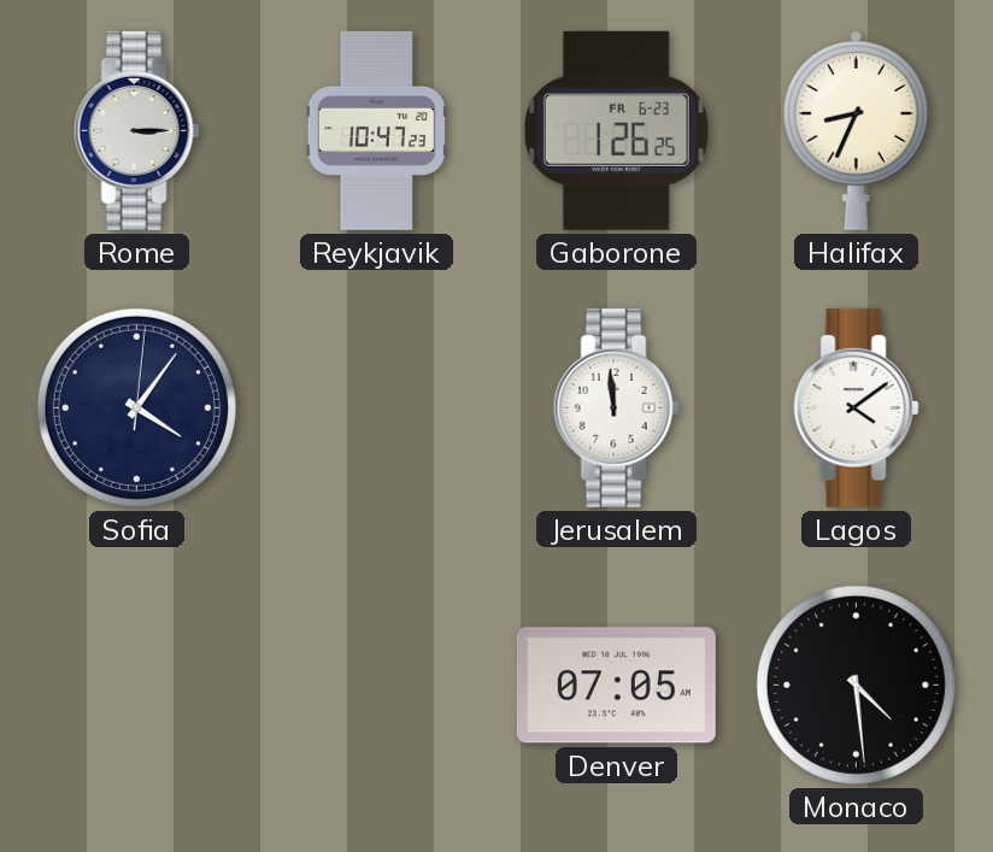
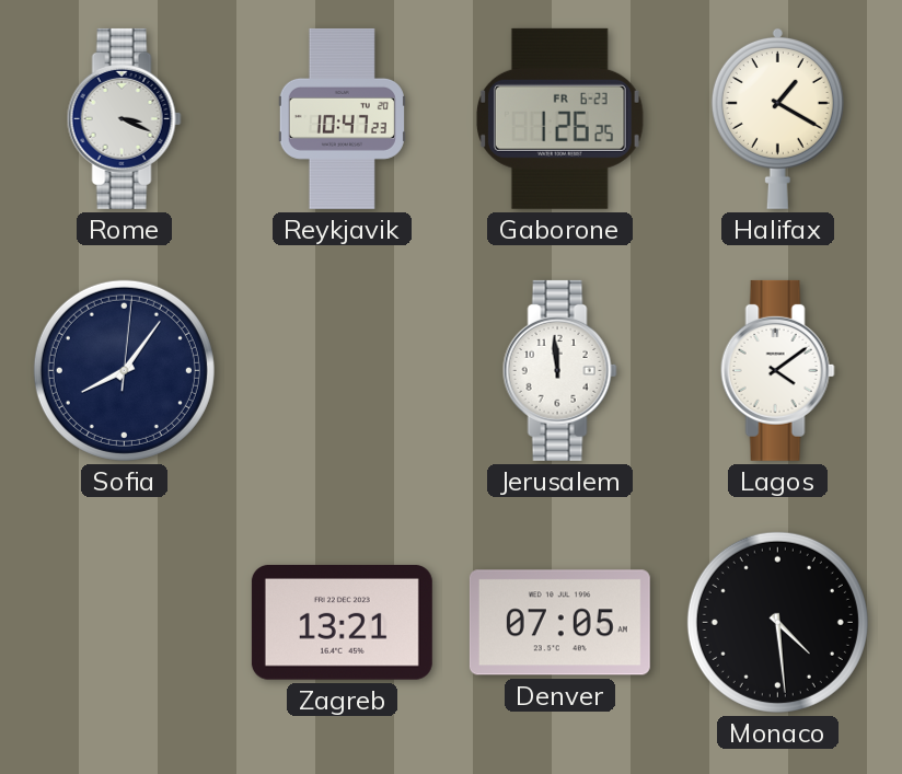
Rome: 3:15 -> 3:19
Halifax: 8:34 -> 1:20
Sofia: 4:06 -> 8:06
Zagreb: none -> 13:21
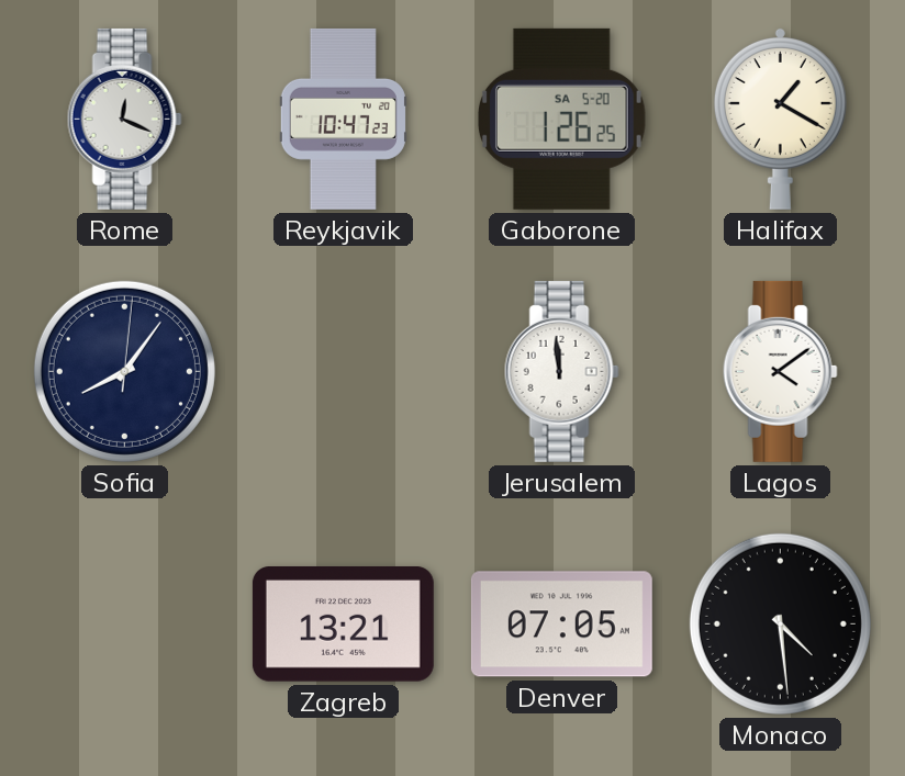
Rome: 3:19 -> 12:19
Gaborone date: FR 6-23 -> SA 5-20
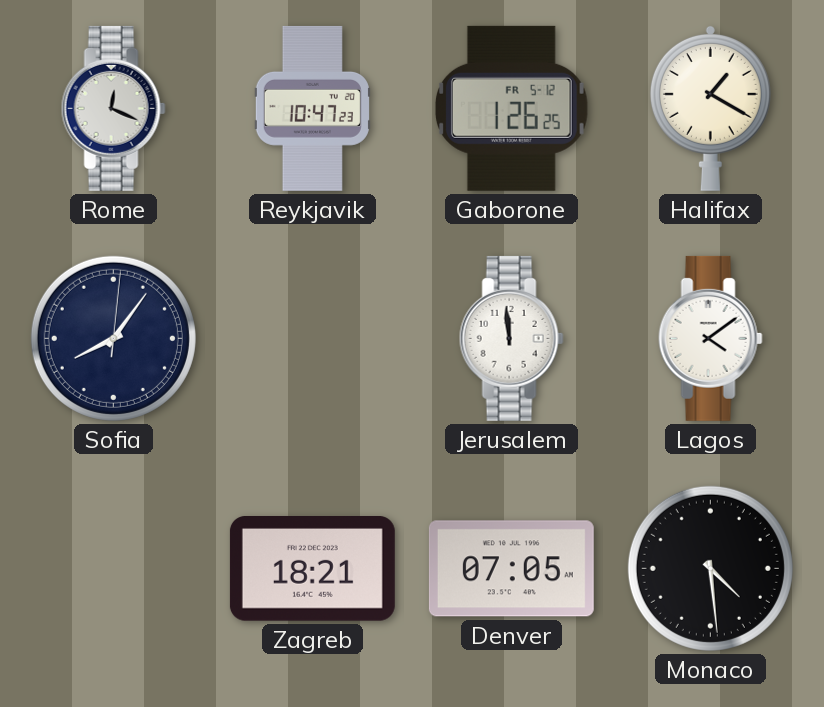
Gaborone date: SA 5-20 -> FR 5-12
Zagreb: 13:21 -> 18:21
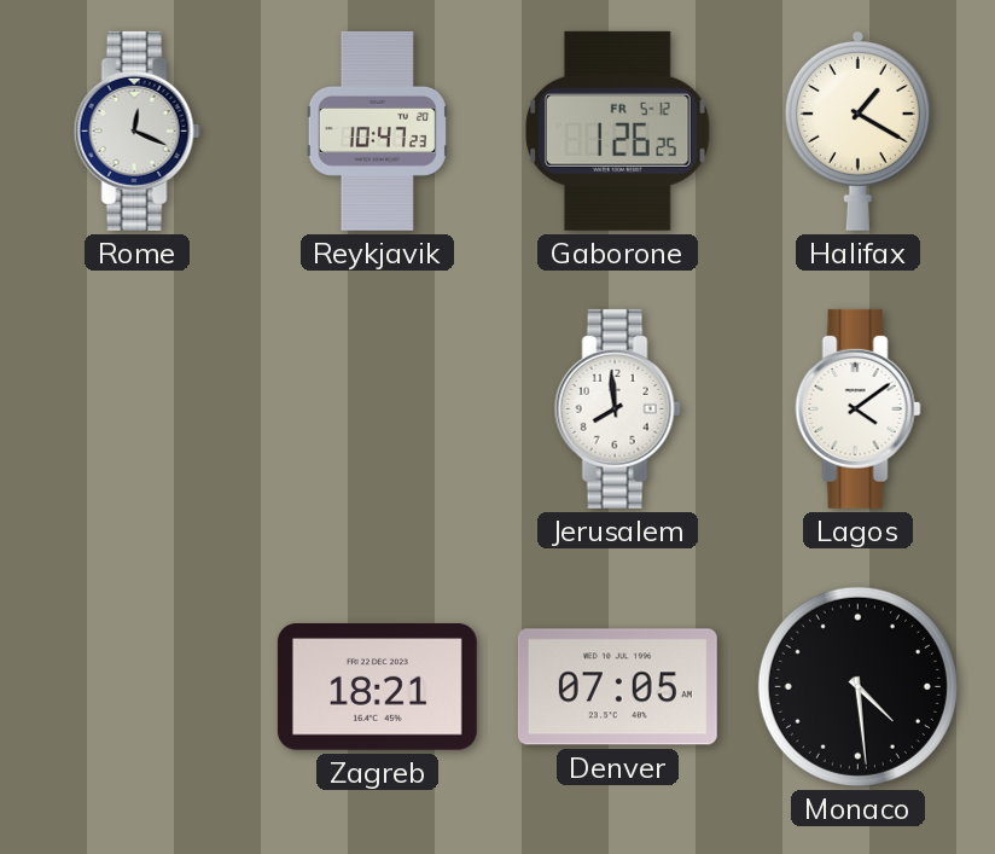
Sofia: 8:06 -> none
Jerusalem: 11:59 -> 7:59
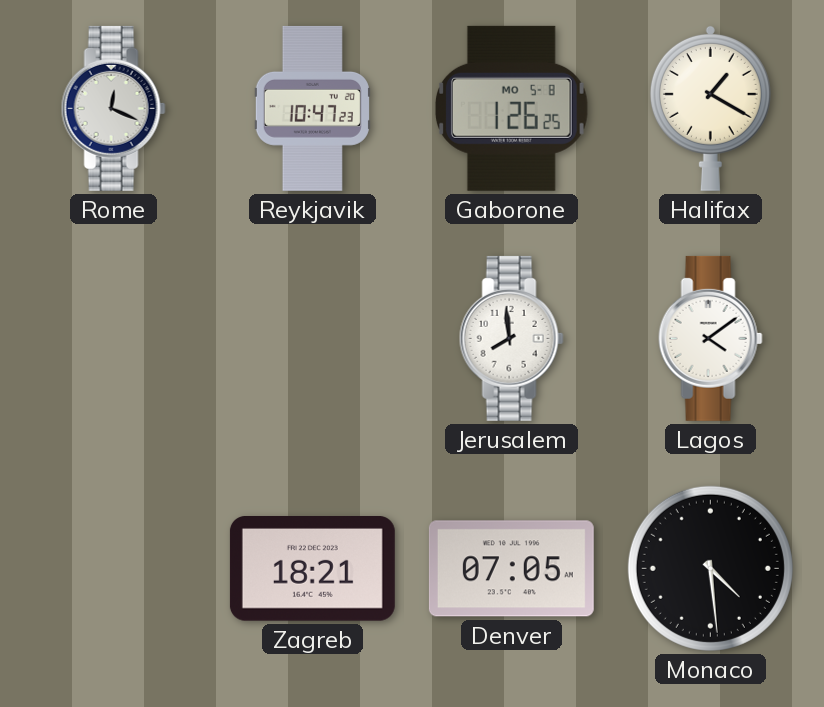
Gaborone date: FR 5-12 -> MO 5-8
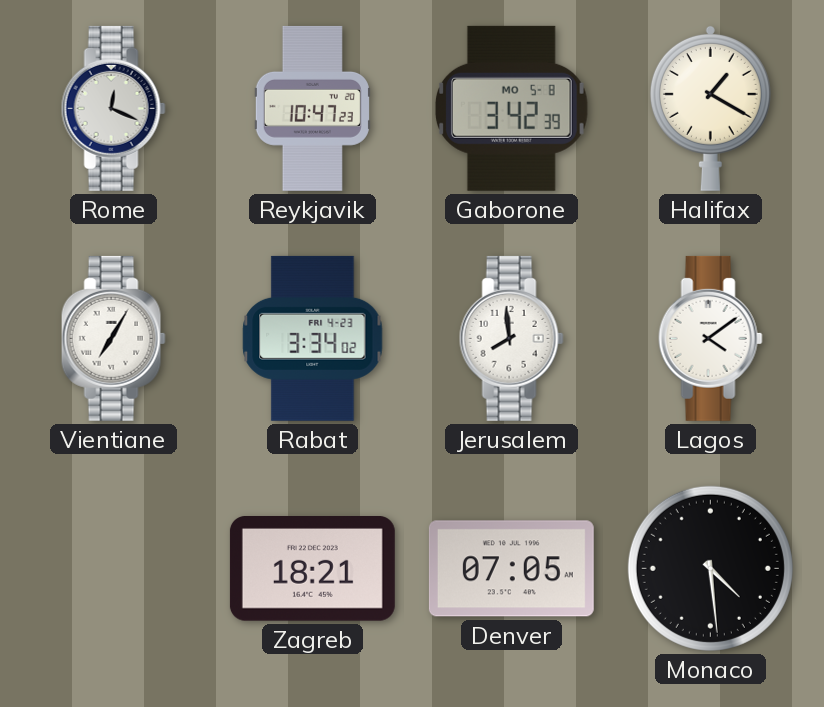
Gaborone: 1:26 -> 3:42
Vientiane: none -> 7:05
Rabat: none -> 3:34
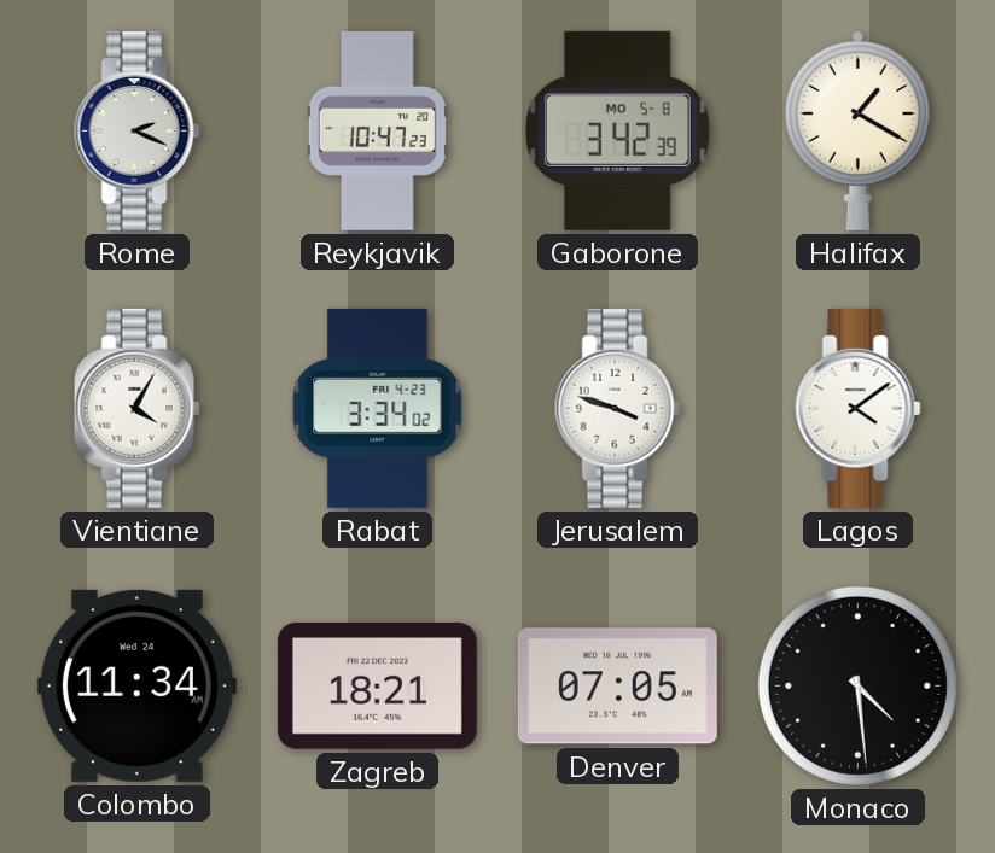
Rome: 12:19 -> 2:19
Vientiane: 7:05 -> 4:05
Jerusalem: 7:59 -> 3:48
Colombo: none -> 11:34
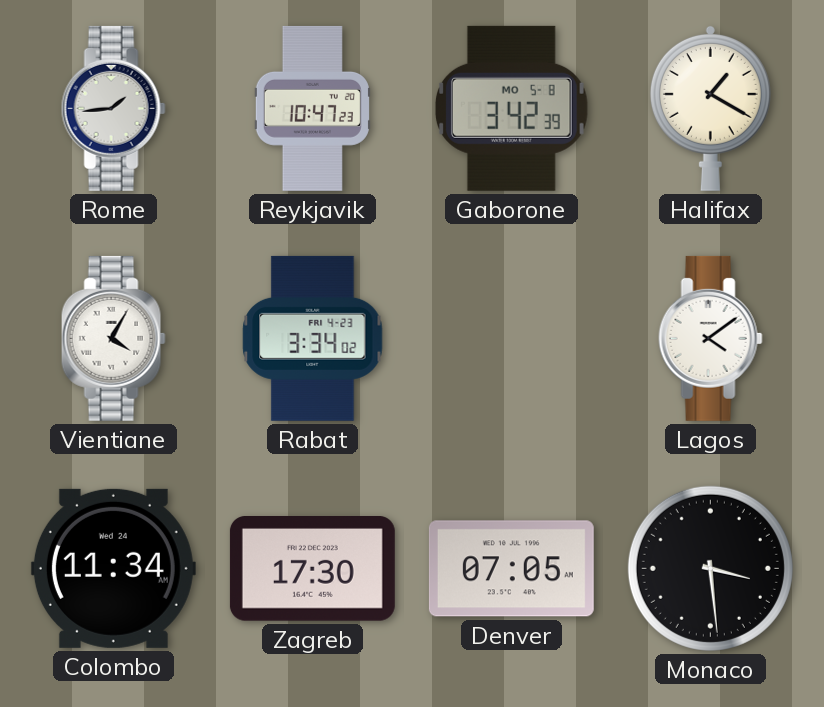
Rome: 2:19 -> 1:44
Jerusalem: 3:48 -> none
Zagreb: 18:21 -> 17:30
Monaco: 4:29 -> 3:29
